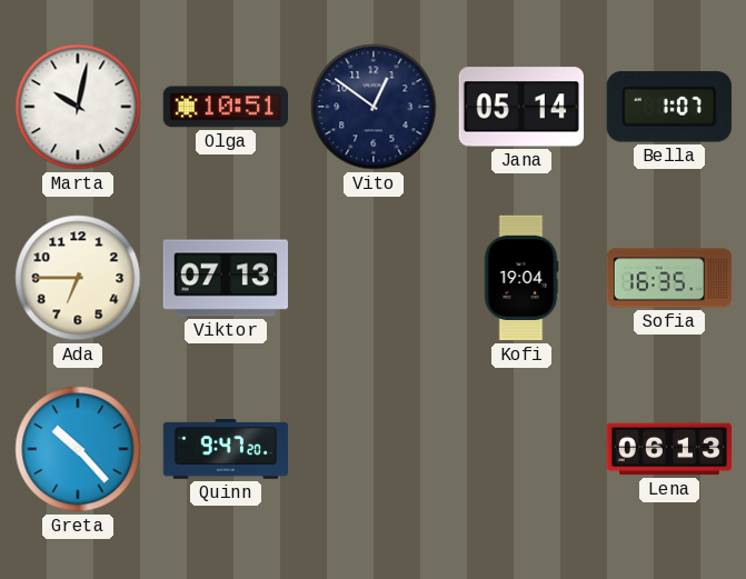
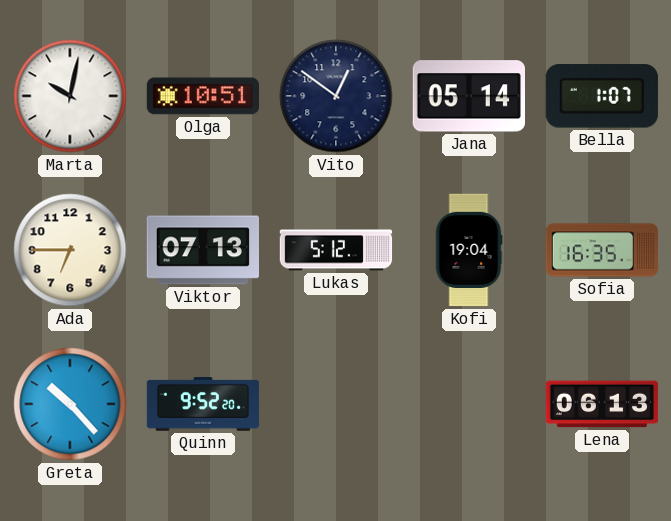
Lukas: none -> 5:12
Quinn: 9:47 -> 9:52
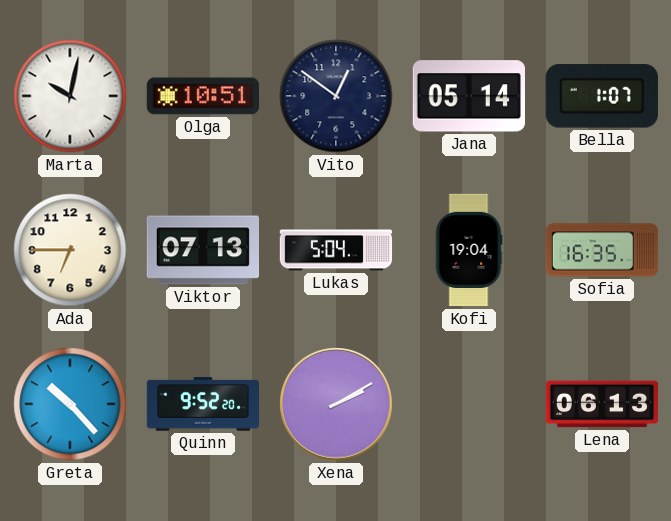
Lukas: 5:12 -> 5:04
Xena: none -> 2:10
